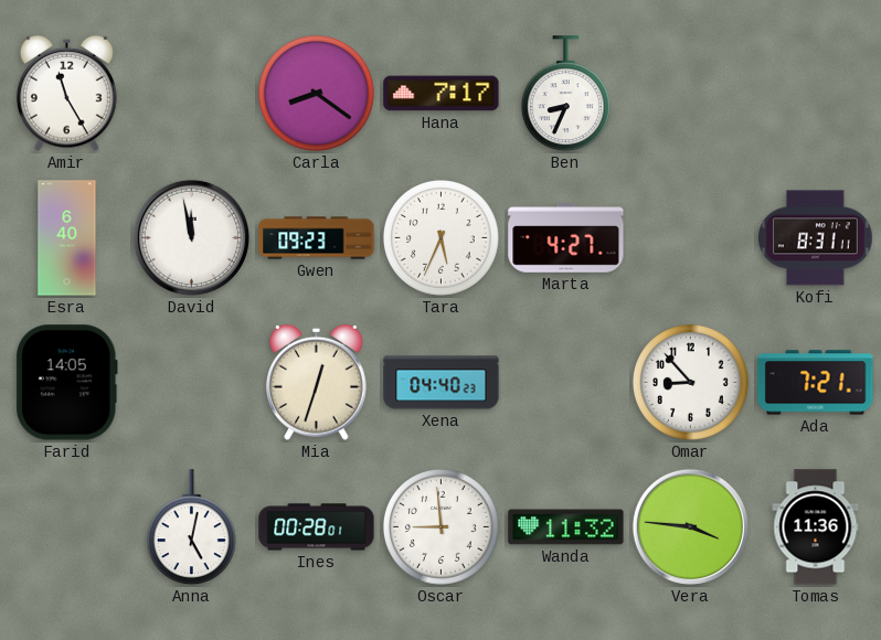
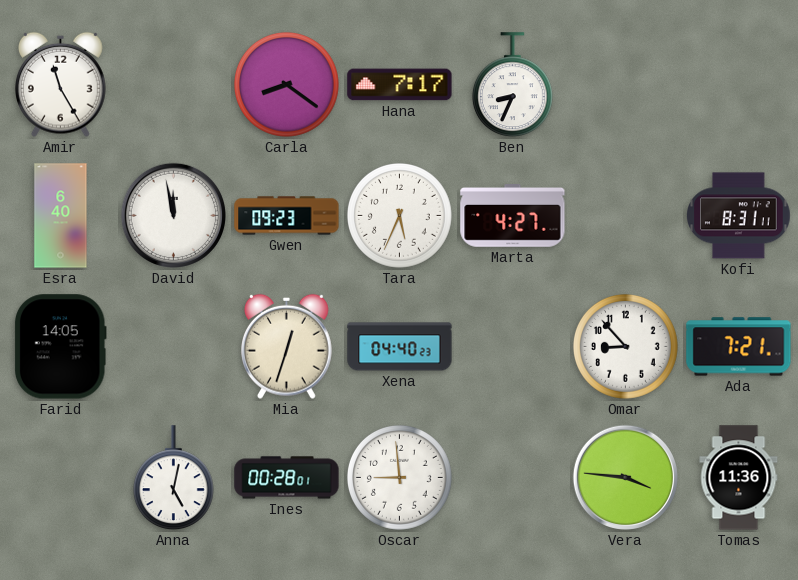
Wanda: 11:32 -> none
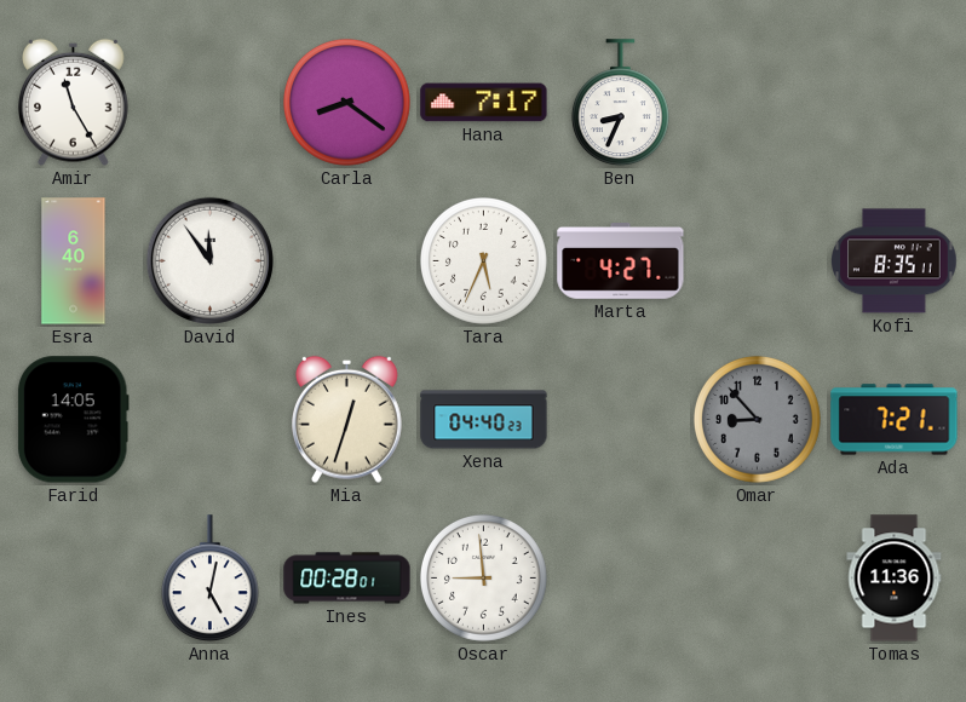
David: 11:58 -> 11:54
Gwen: 09:23 -> none
Kofi: 8:31 -> 8:35
Omar dial: white -> grey
Vera: 3:46 -> none
